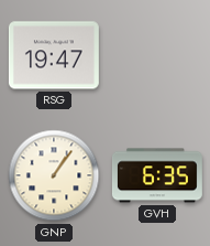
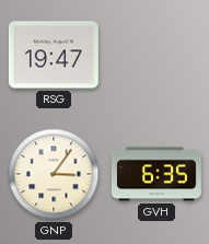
GNP: 1:06 -> 3:06
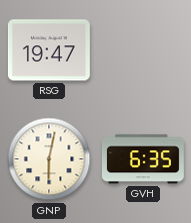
GNP: 3:06 -> 6:02
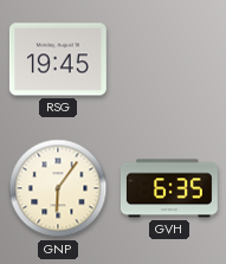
RSG: 19:47 -> 19:45
GNP: 6:02 -> 6:06
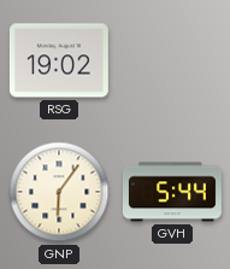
RSG: 19:45 -> 19:02
GVH: 6:35 -> 5:44
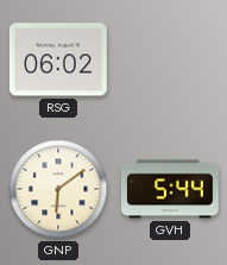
RSG: 19:02 -> 06:02
GNP: 6:06 -> 6:09
